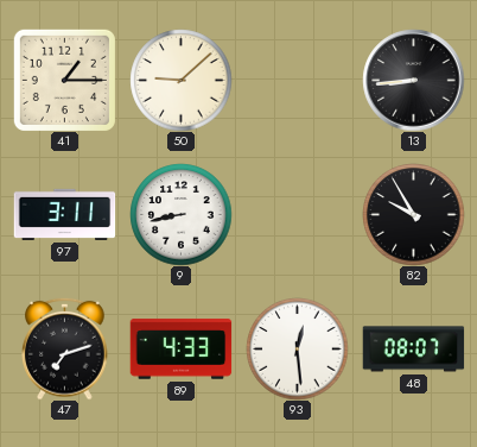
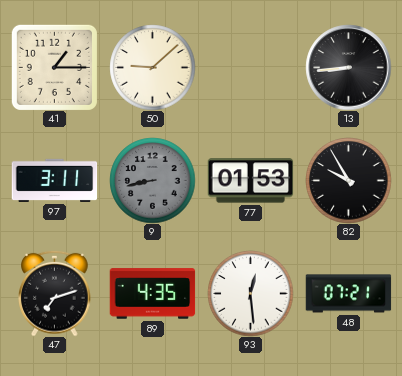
9 dial: white -> grey
77: none -> 01:53
89: 4:33 -> 4:35
48: 08:07 -> 07:21
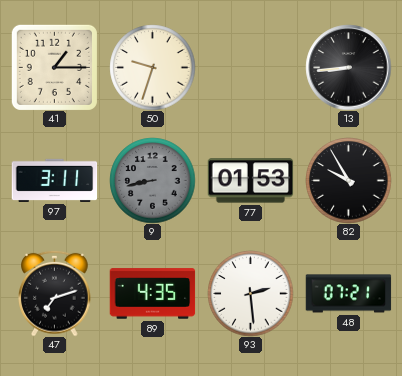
50: 9:08 -> 9:33
93: 12:29 -> 2:29
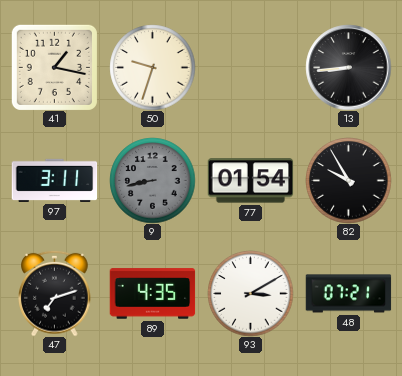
41: 1:15 -> 1:17
77: 01:53 -> 01:54
93: 2:29 -> 3:10
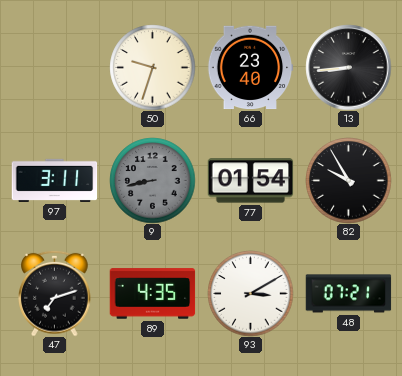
41: 1:17 -> none
66: none -> 23:40
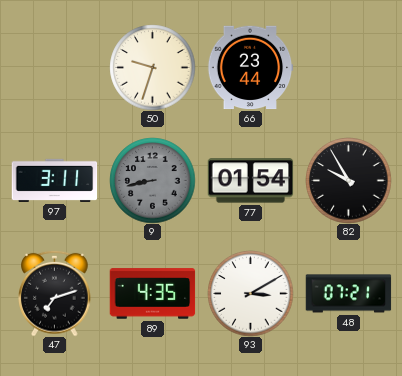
66: 23:40 -> 23:44
13: 8:44 -> none
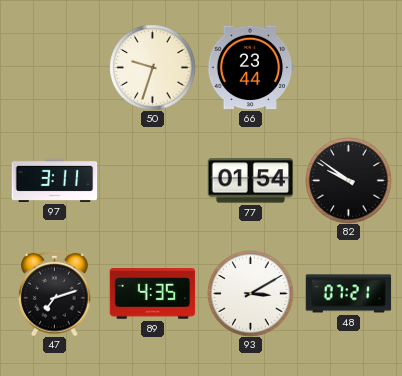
9: 8:43 -> none
82: 9:55 -> 9:51
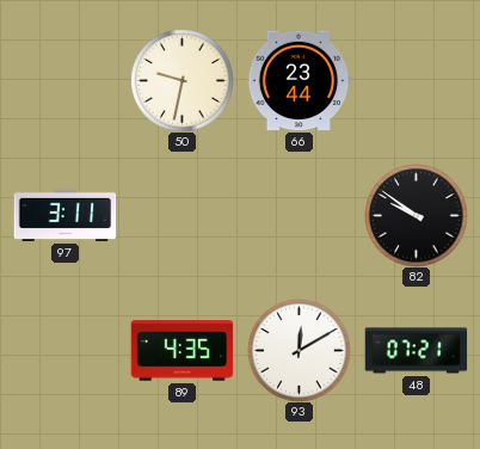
50: 9:33 -> 9:32
77: 01:54 -> none
47: 7:12 -> none
93: 3:10 -> 12:10
